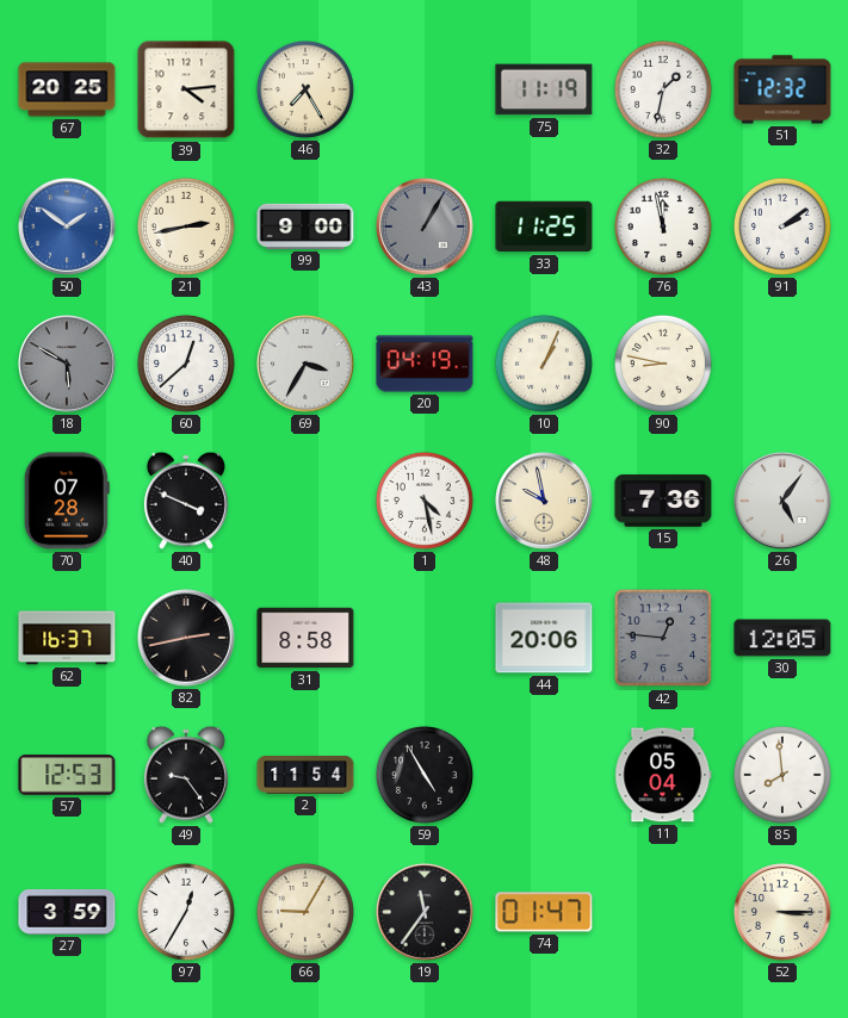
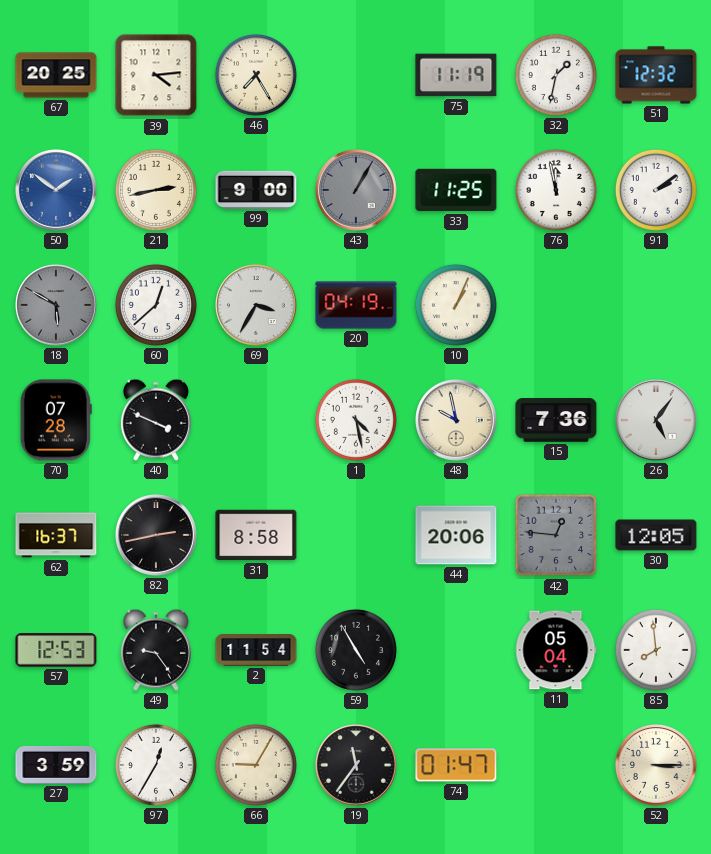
90: 8:47 -> none
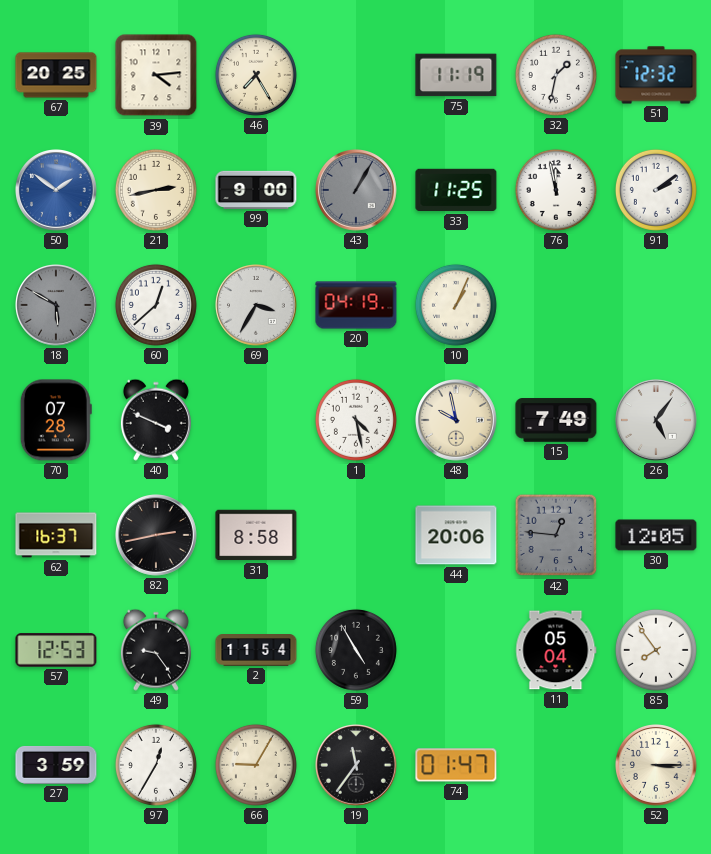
15: 7:36 -> 7:49
85: 7:59 -> 7:54
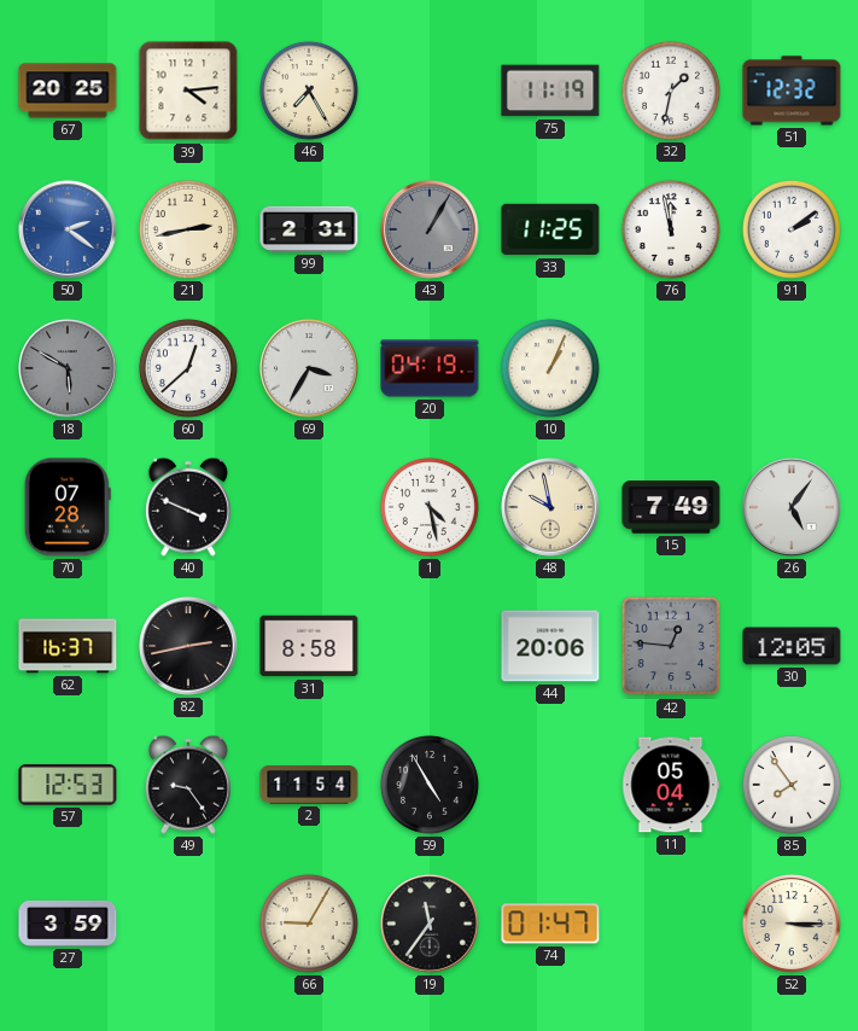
50: 1:51 -> 2:21
99: 9:00 -> 2:31
97: 12:35 -> none
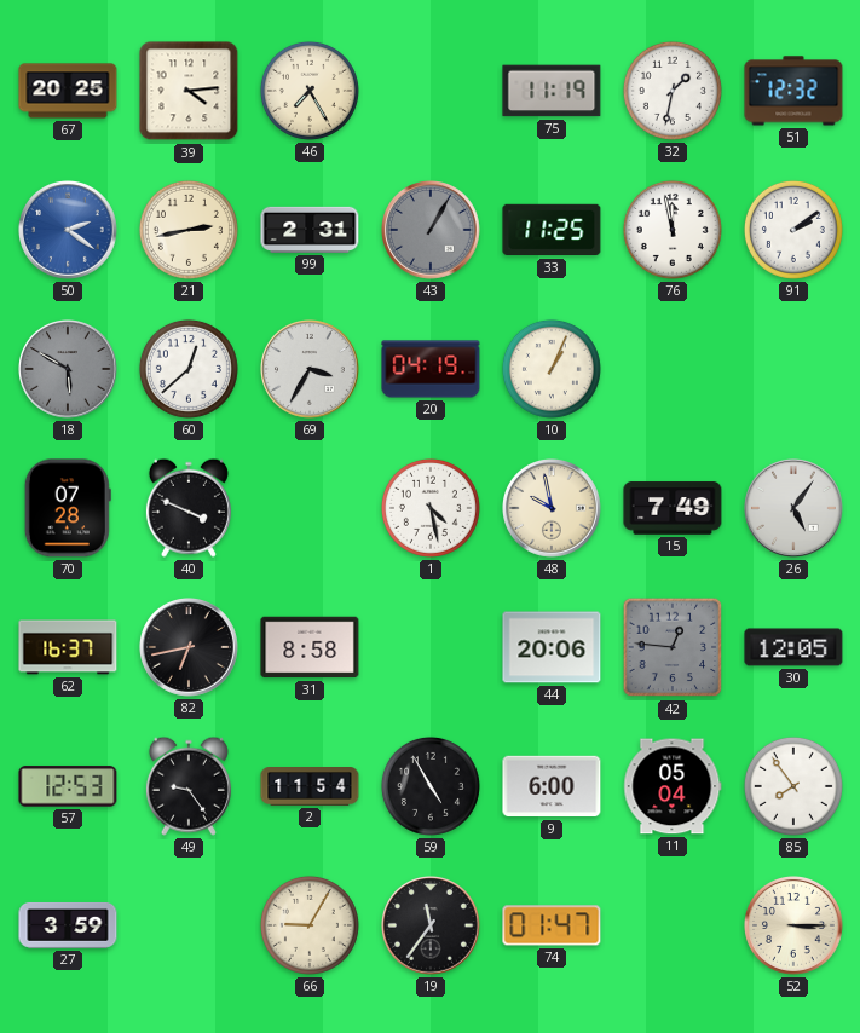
82: 2:43 -> 6:43
9: none -> 6:00
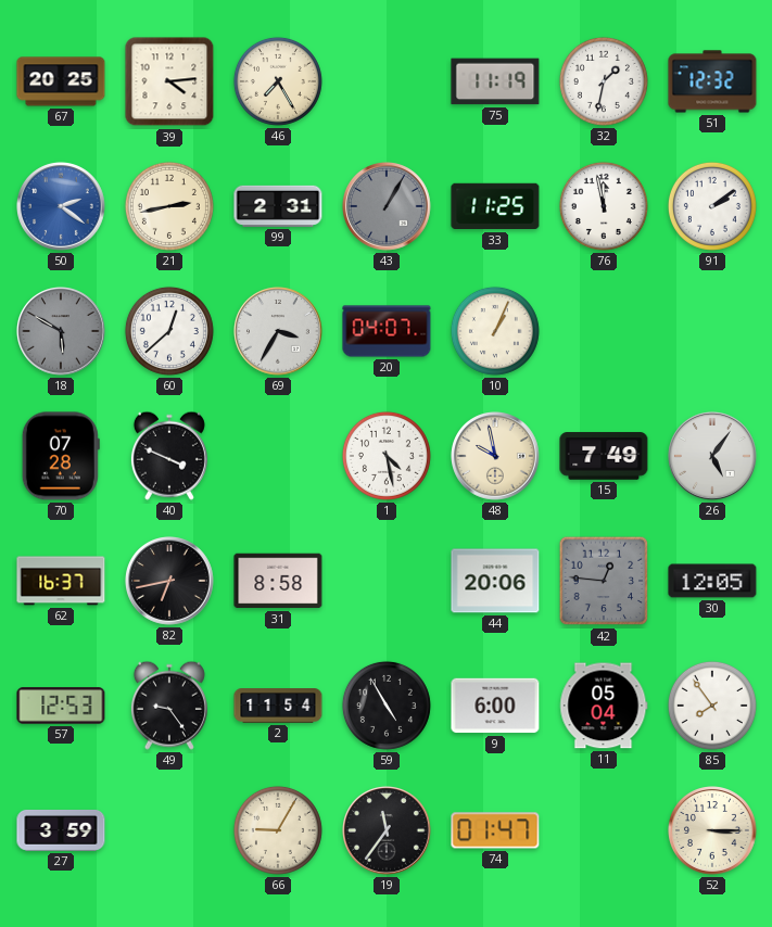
20: 04:19 -> 04:07
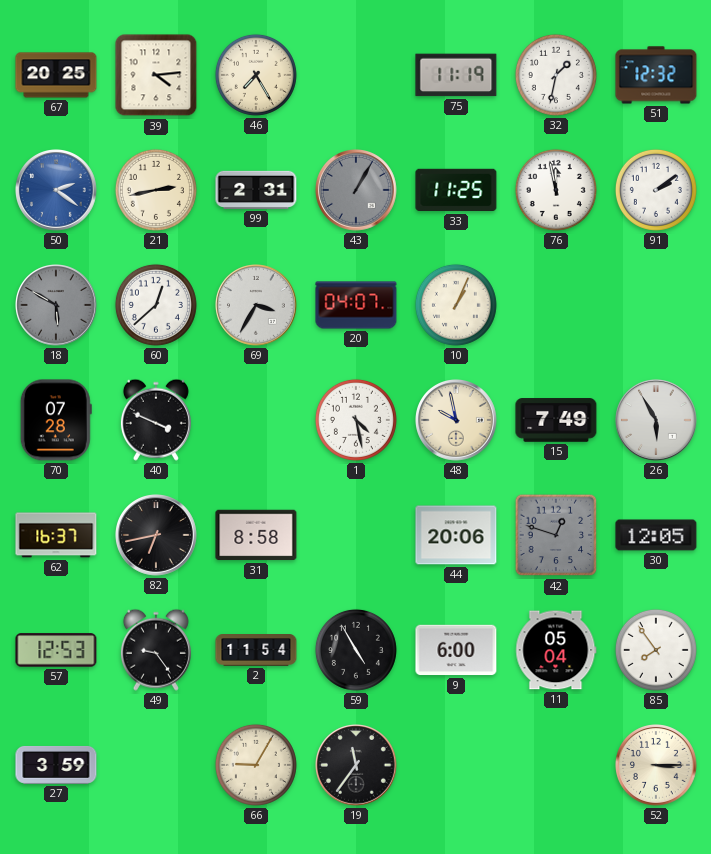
26: 5:06 -> 5:55
42: 12:46 -> 12:48
74: 01:47 -> none
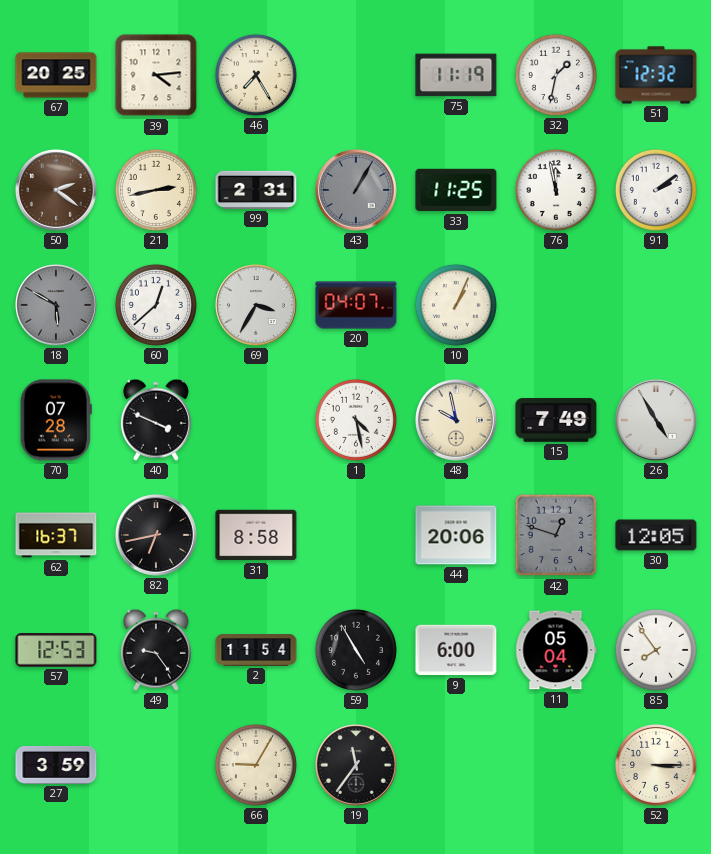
50 dial: blue -> brown
26: 5:55 -> 4:55
